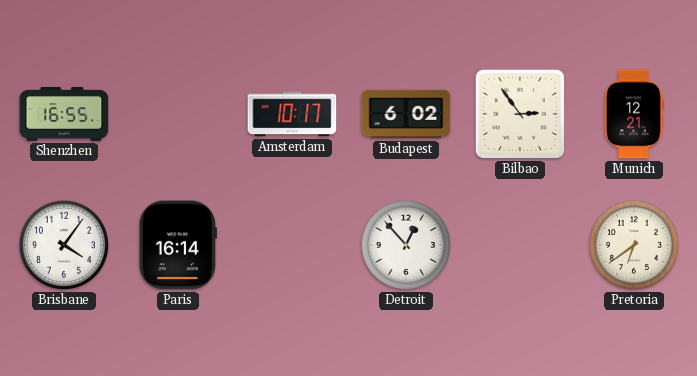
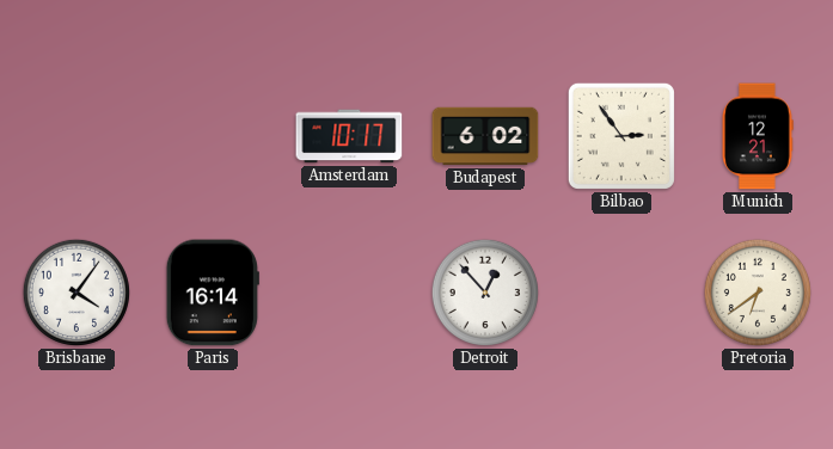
Shenzhen: 16:55 -> none
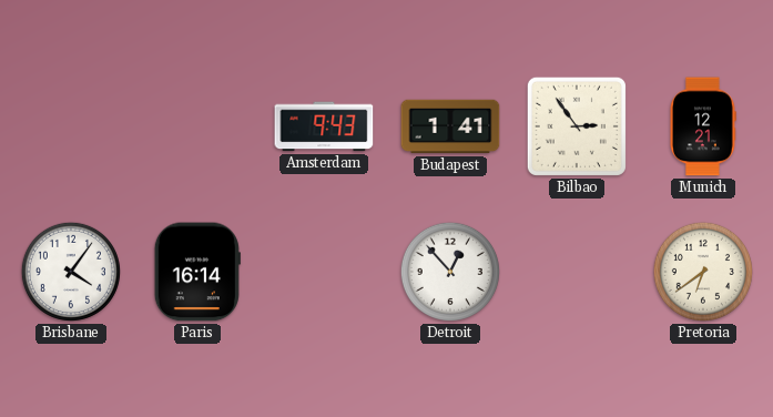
Amsterdam: 10:17 -> 9:43
Budapest: 6:02 -> 1:41
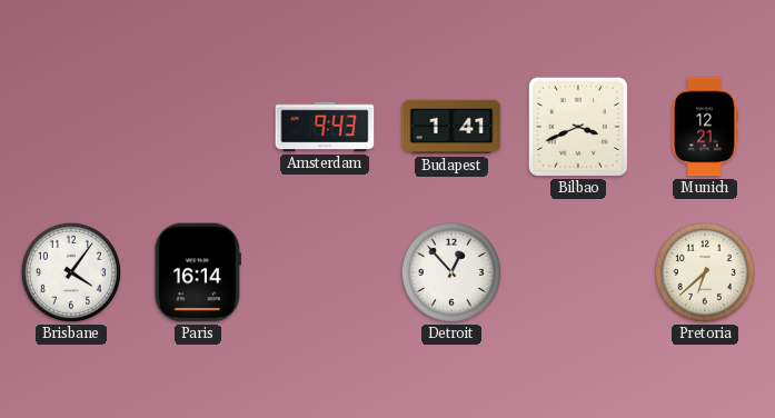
Bilbao: 2:54 -> 3:41
Pretoria: 6:39 -> 6:38
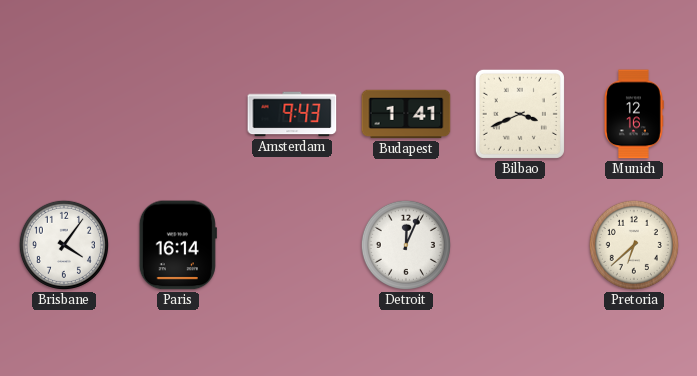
Munich: 12:21 -> 12:16
Detroit: 12:53 -> 12:04
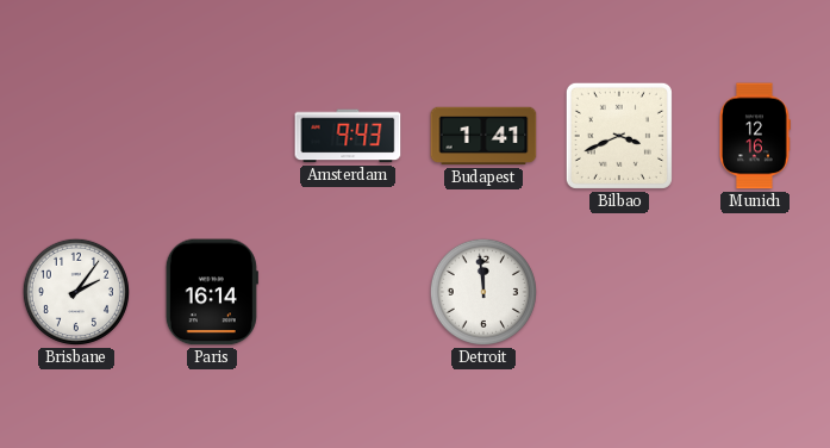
Brisbane: 4:06 -> 2:06
Detroit: 12:04 -> 11:59
Pretoria: 6:38 -> none
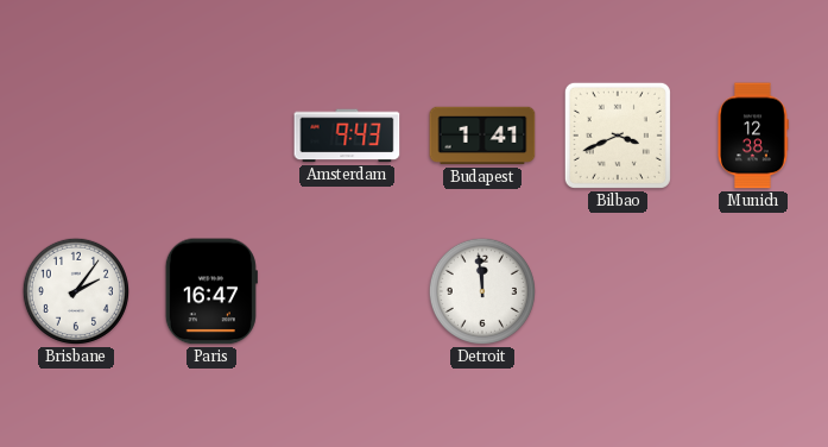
Munich: 12:16 -> 12:38
Paris: 16:14 -> 16:47
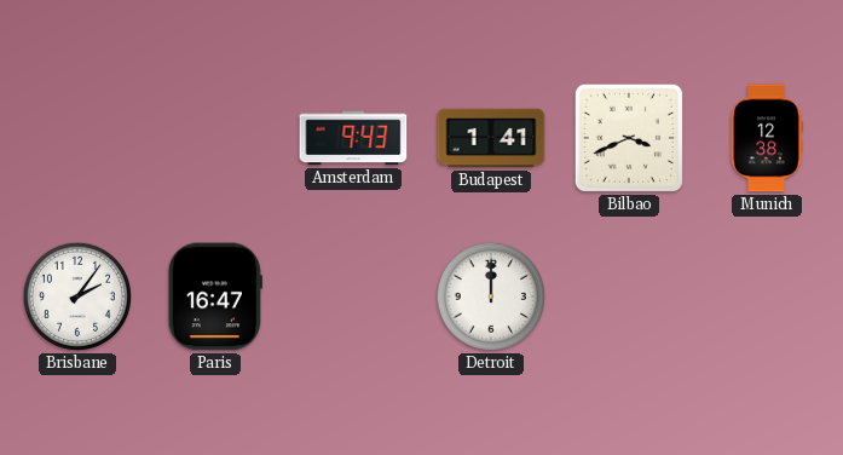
Detroit: 11:59 -> 12:00
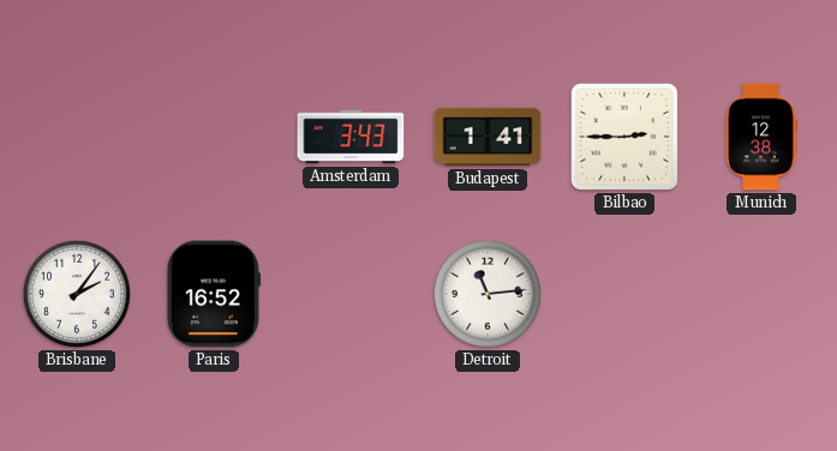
Amsterdam: 9:43 -> 3:43
Bilbao: 3:41 -> 2:45
Paris: 16:47 -> 16:52
Detroit: 12:00 -> 11:14
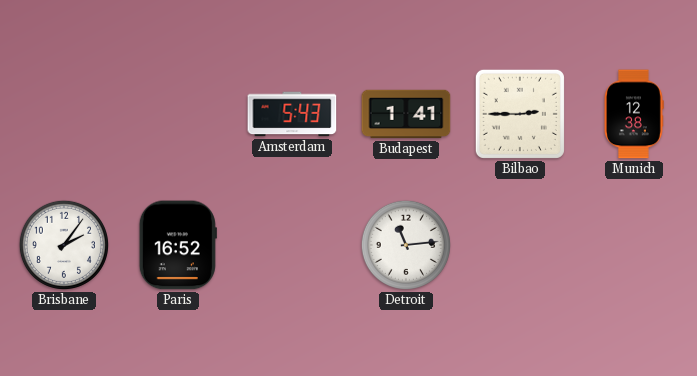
Amsterdam: 3:43 -> 5:43
